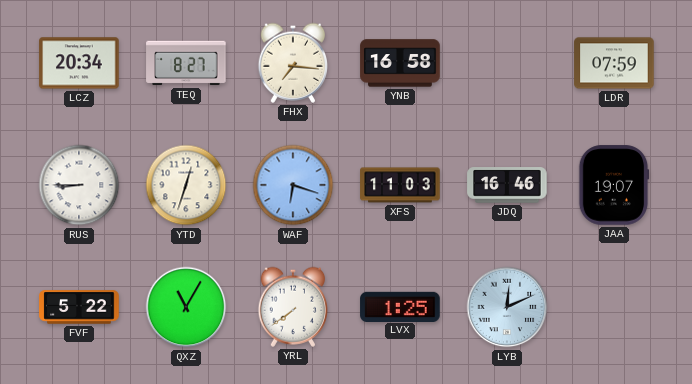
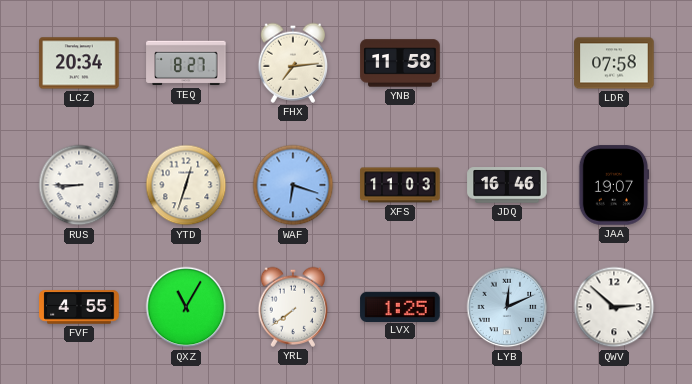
FHX: 7:16 -> 7:14
YNB: 16:58 -> 11:58
LDR: 07:59 -> 07:58
FVF: 5:22 -> 4:55
QWV: none -> 2:52
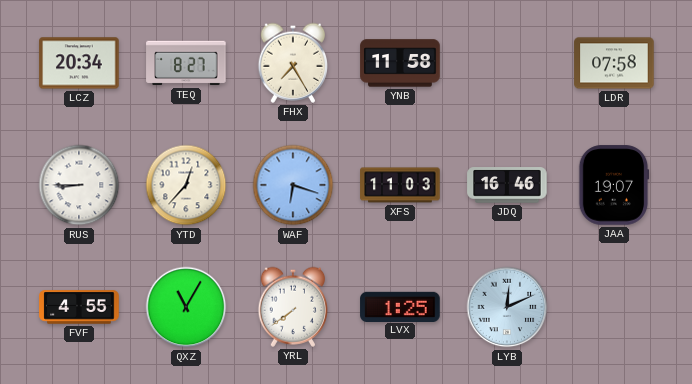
FHX: 7:14 -> 7:25
YTD: 12:33 -> 12:37
QWV: 2:52 -> none
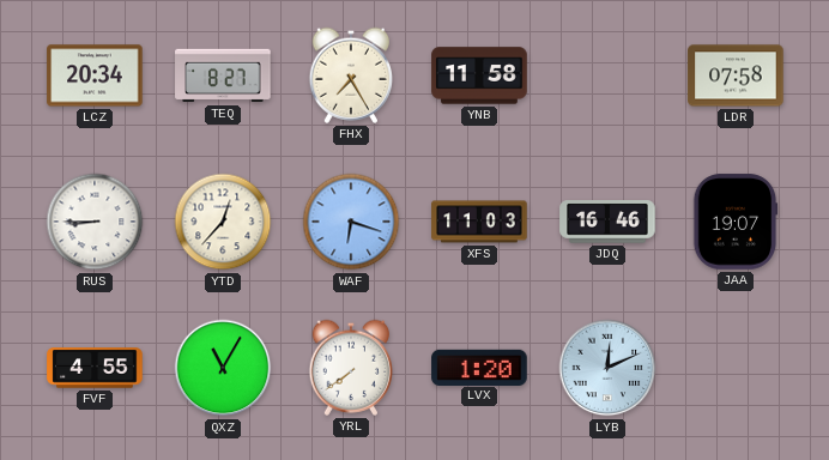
LVX: 1:25 -> 1:20
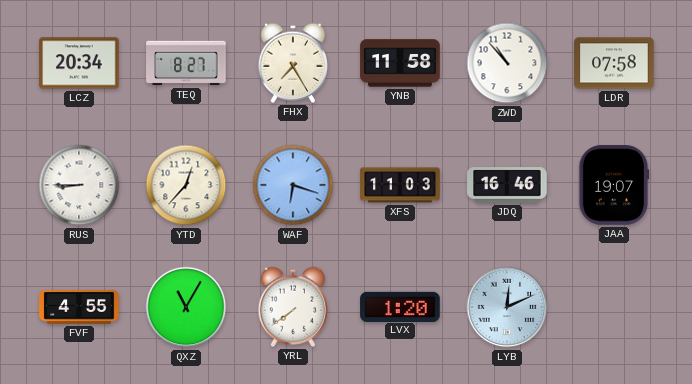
ZWD: none -> 10:53
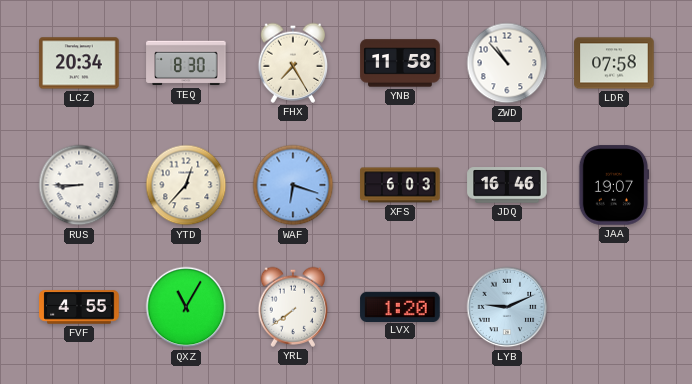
TEQ: 8:27 -> 8:30
XFS: 11:03 -> 6:03
LYB: 12:11 -> 9:11
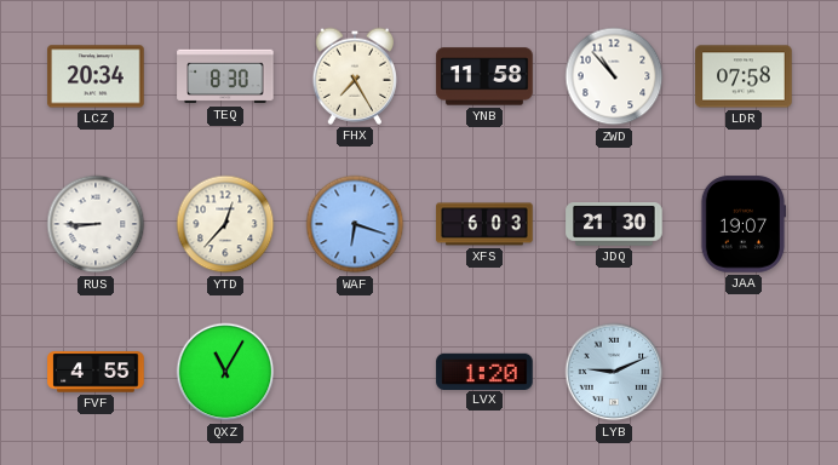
JDQ: 16:46 -> 21:30
YRL: 7:39 -> none
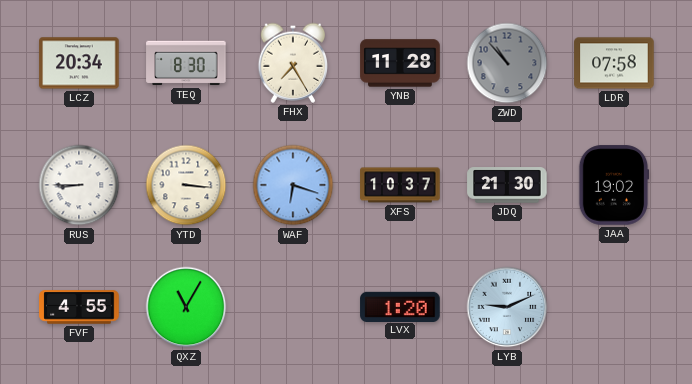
YNB: 11:58 -> 11:28
ZWD dial: white -> grey
YTD: 12:37 -> 3:16
XFS: 6:03 -> 10:37
JAA: 19:07 -> 19:02
